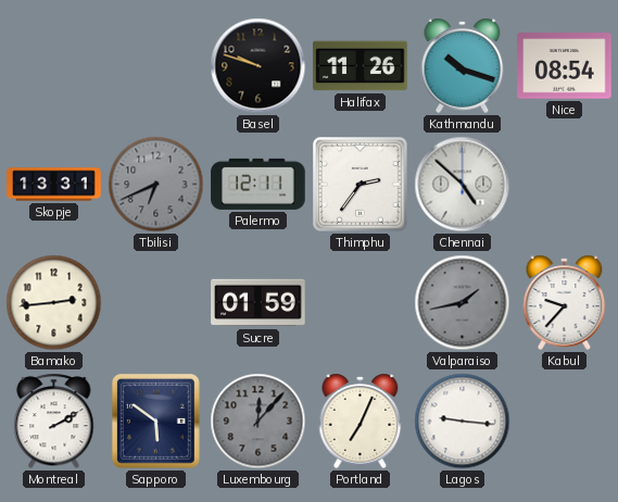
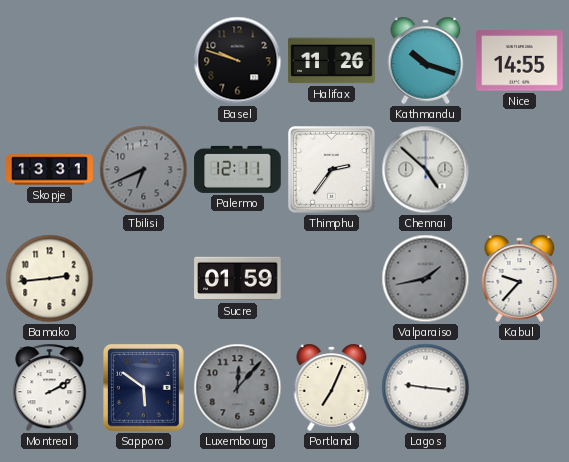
Nice: 08:54 -> 14:55
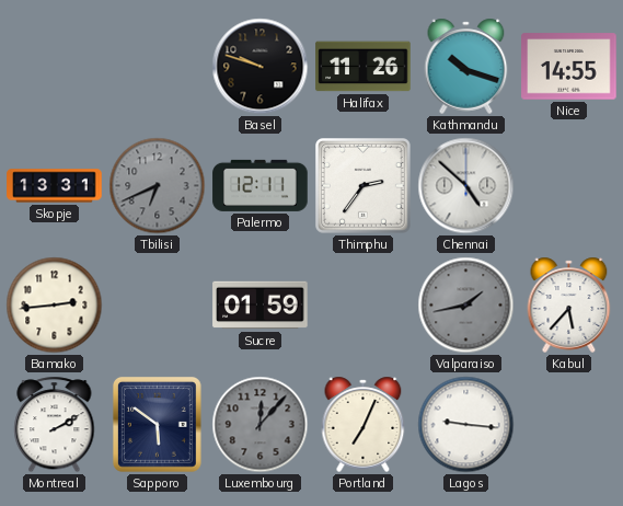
Kabul: 9:37 -> 5:37
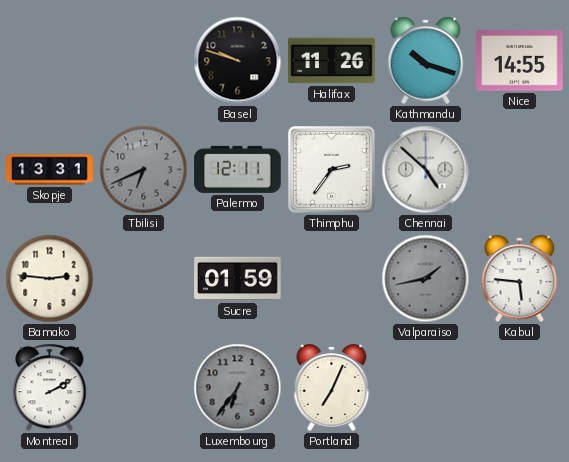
Bamako: 2:44 -> 2:46
Kabul: 5:37 -> 5:46
Sapporo: 5:51 -> none
Luxembourg: 12:07 -> 6:36
Lagos: 9:16 -> none
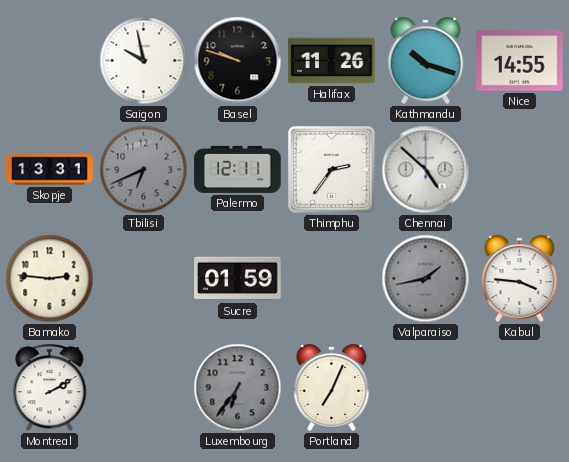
Saigon: none -> 9:58
Kabul: 5:46 -> 3:46
